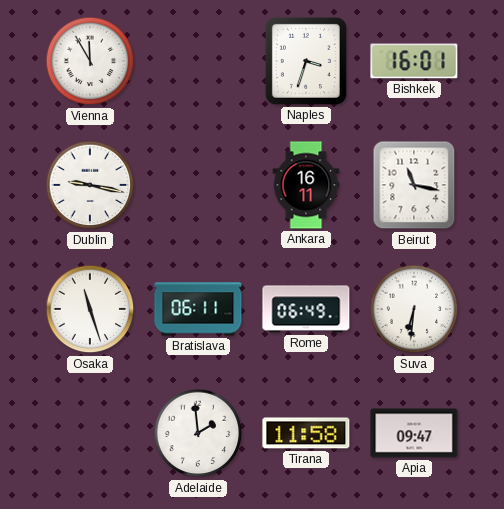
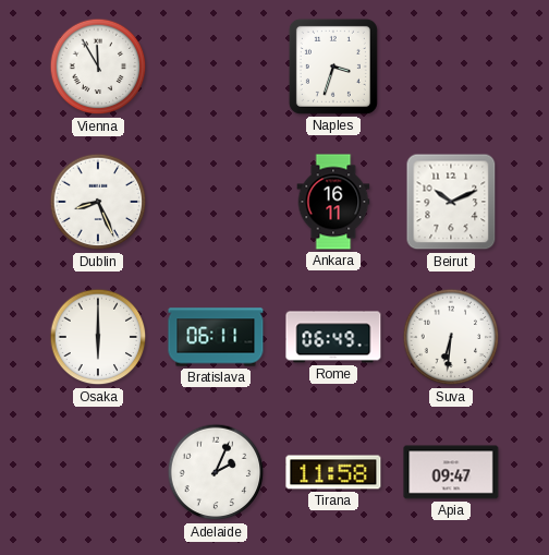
Bishkek: 16:01 -> none
Dublin: 9:17 -> 8:26
Beirut: 11:17 -> 10:11
Osaka: 11:27 -> 6:00
Adelaide: 1:59 -> 2:04
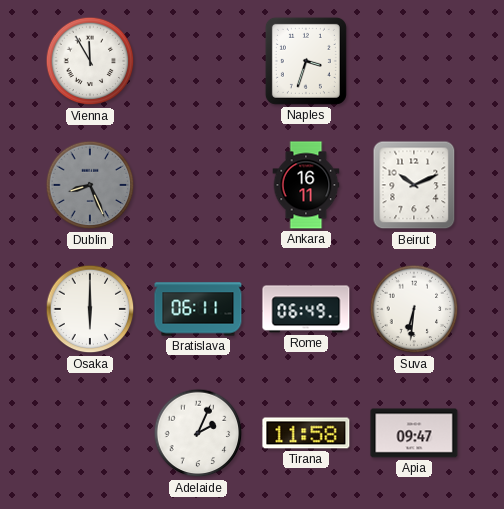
Dublin dial: white -> grey
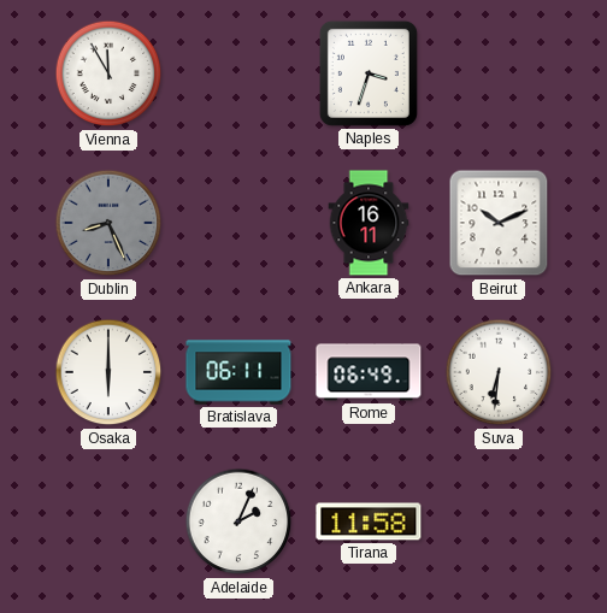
Apia: 09:47 -> none
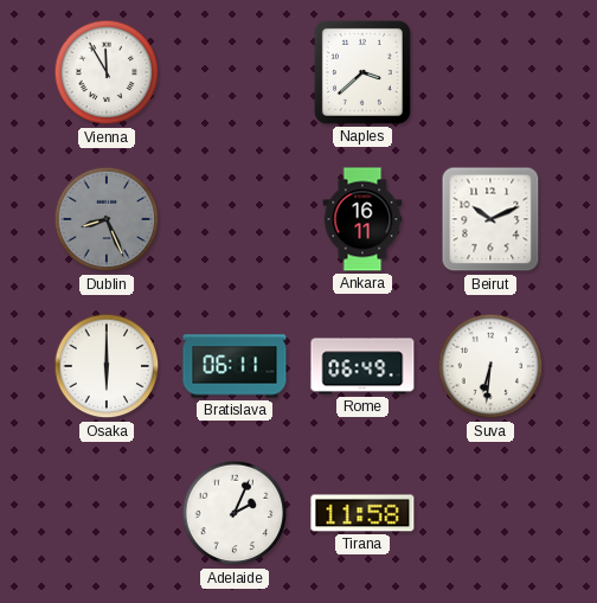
Naples: 3:33 -> 3:38
